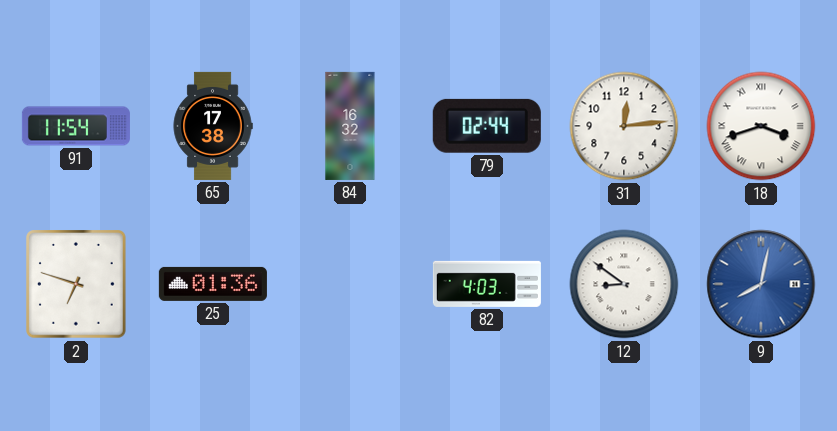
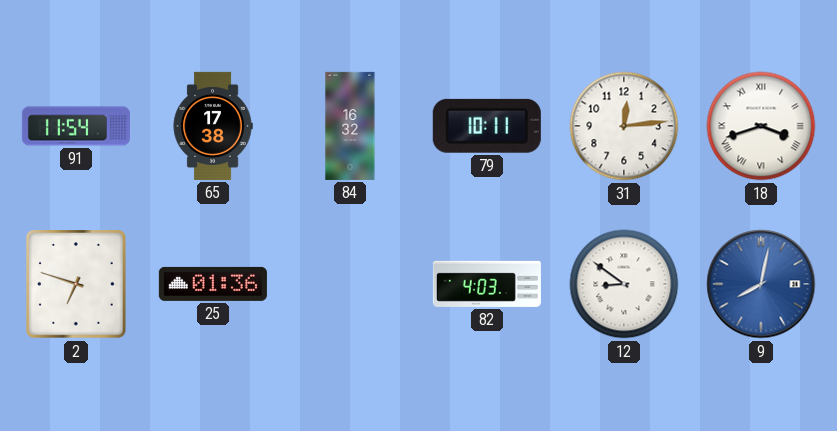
79: 02:44 -> 10:11
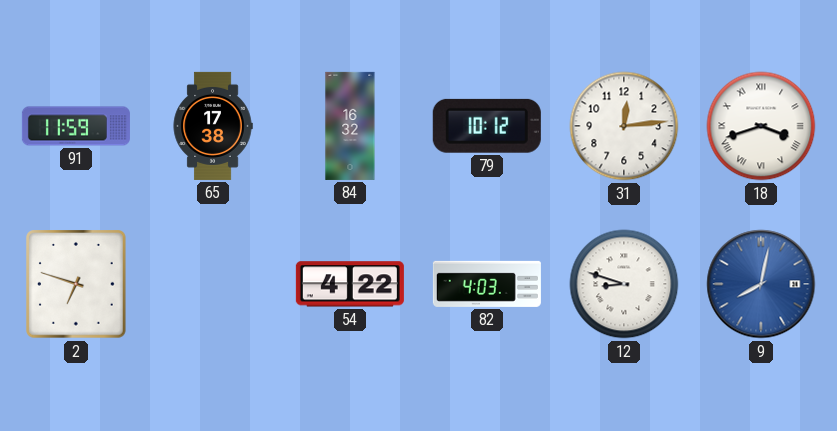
91: 11:54 -> 11:59
79: 10:11 -> 10:12
25: 01:36 -> none
54: none -> 4:22
12: 8:51 -> 8:48
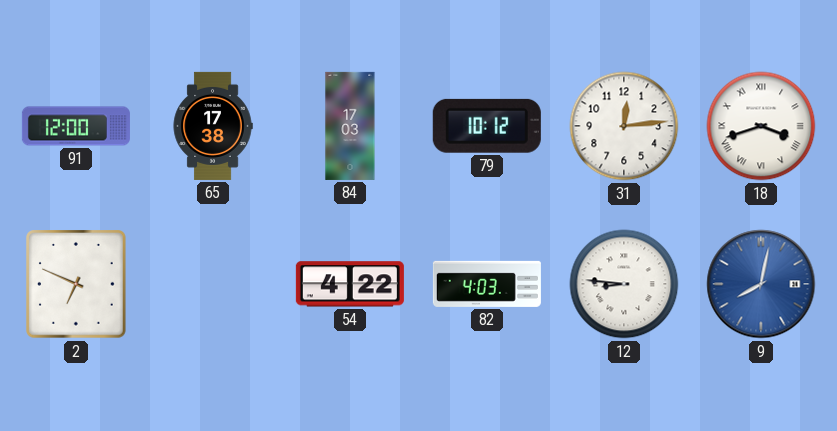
91: 11:59 -> 12:00
84: 16:32 -> 17:03
2: 6:48 -> 6:49
12: 8:48 -> 8:46
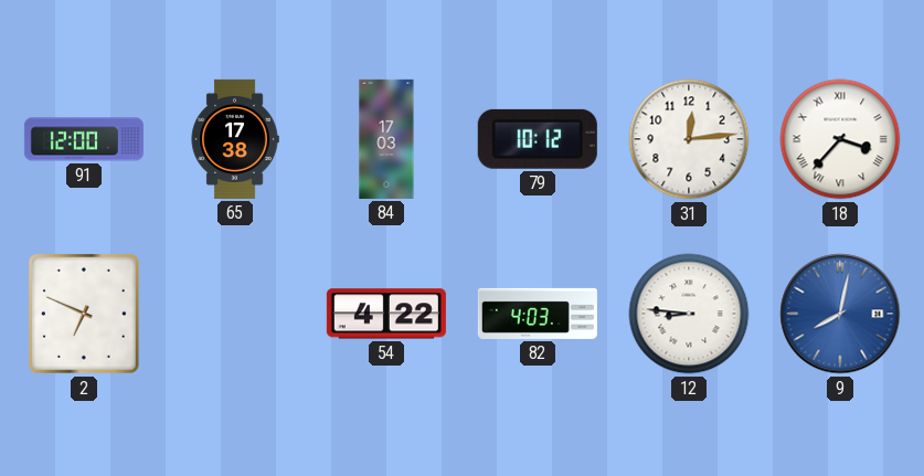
18: 3:42 -> 3:37
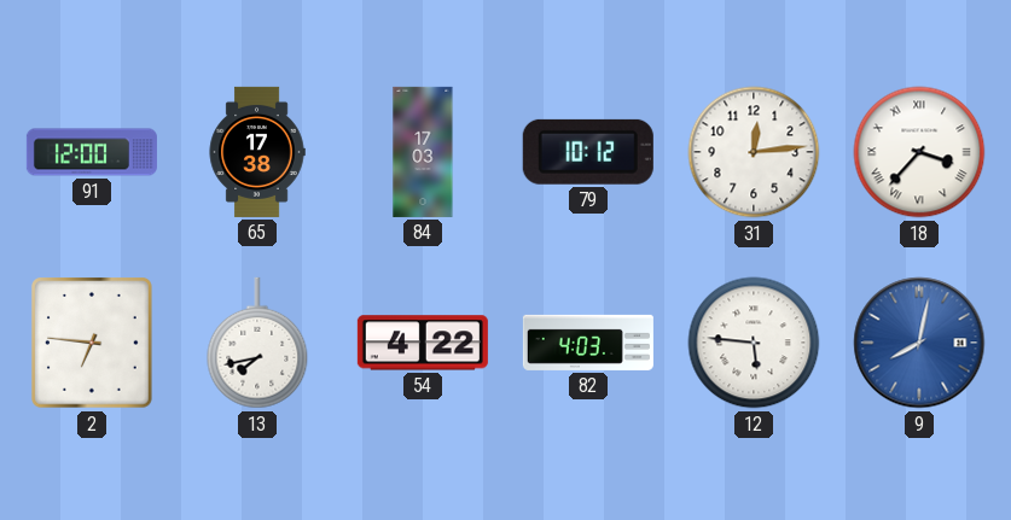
2: 6:49 -> 6:46
13: none -> 7:43
12: 8:46 -> 5:46
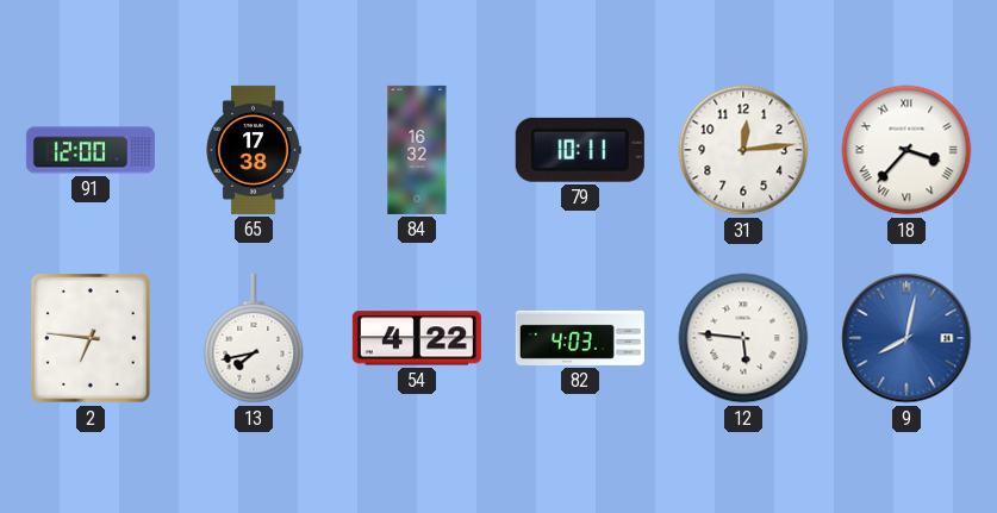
84: 17:03 -> 16:32
79: 10:12 -> 10:11
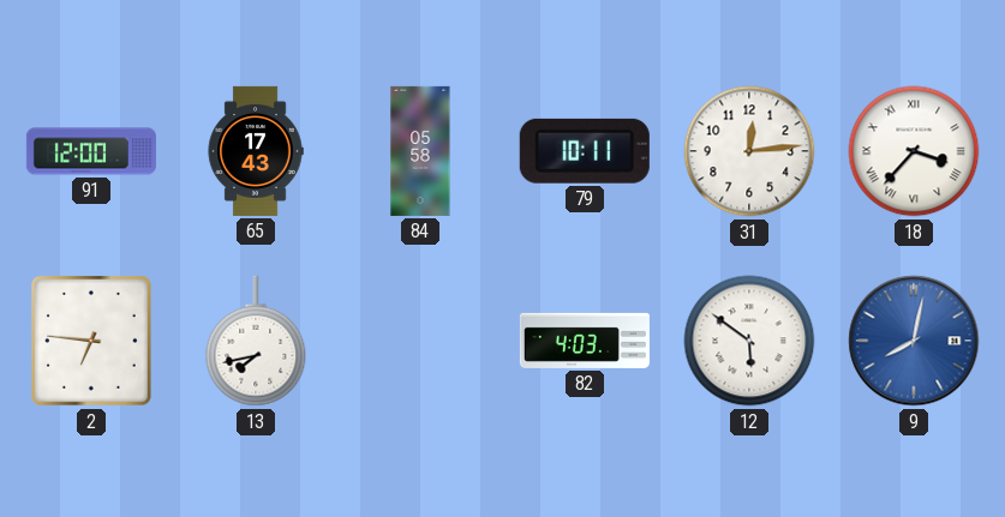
65: 17:38 -> 17:43
84: 16:32 -> 05:58
54: 4:22 -> none
12: 5:46 -> 5:51
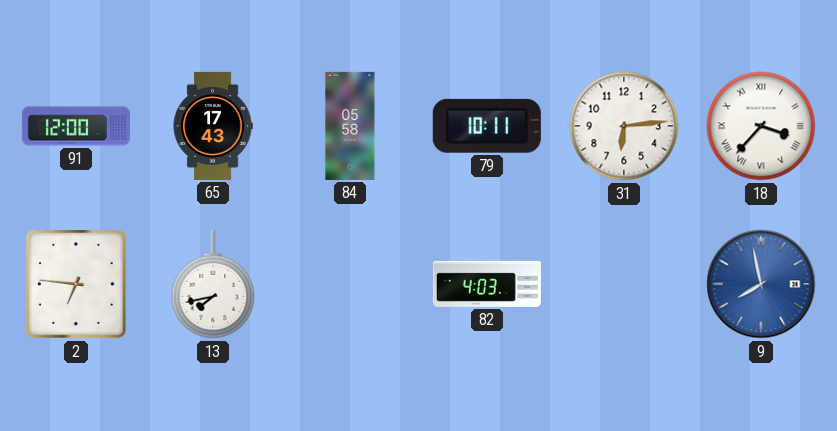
31: 12:14 -> 6:14
12: 5:51 -> none
9: 8:02 -> 7:58
